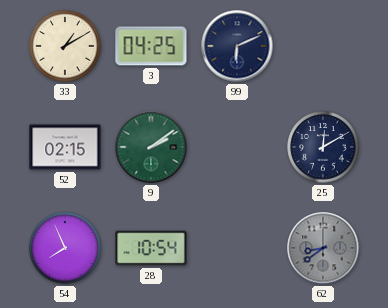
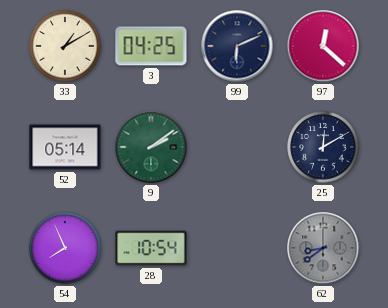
97: none -> 12:22
52: 02:15 -> 05:14
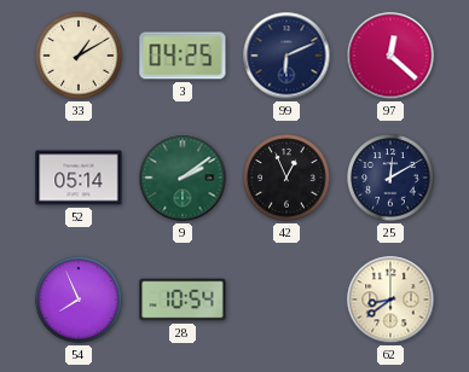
42: none -> 12:56
62 dial: grey -> cream
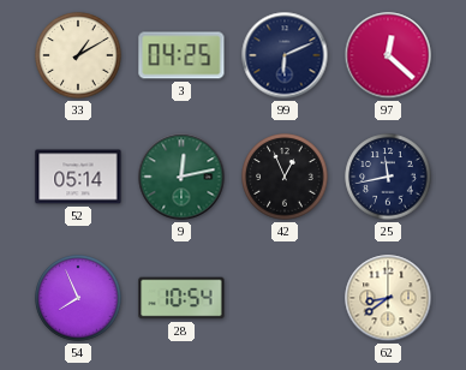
9: 2:09 -> 12:13
25: 12:10 -> 11:43
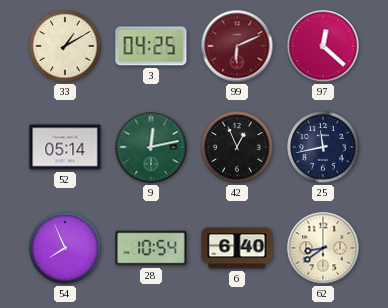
99 dial: navy -> burgundy
6: none -> 6:40
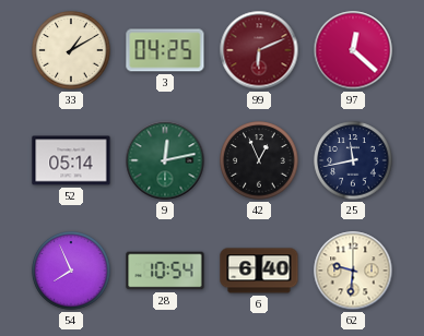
62: 8:39 -> 9:31
